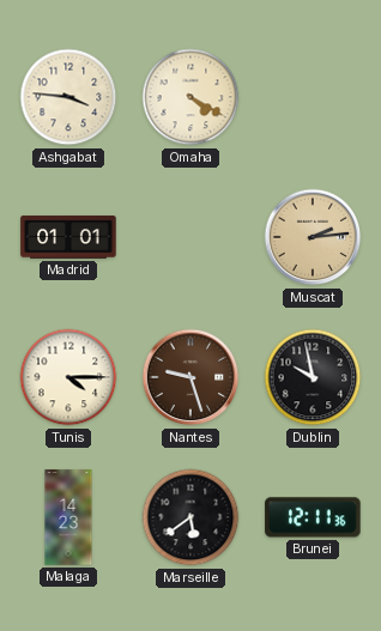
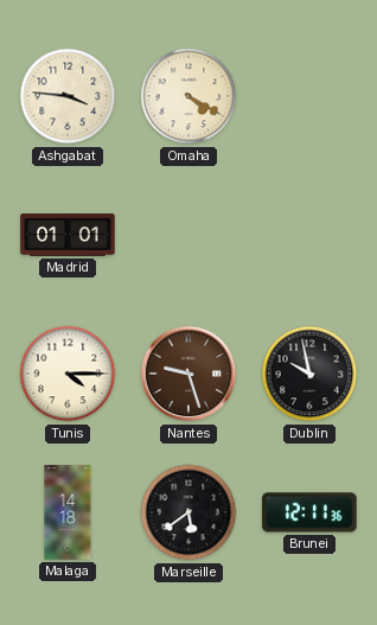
Muscat: 2:14 -> none
Malaga: 14:23 -> 14:18
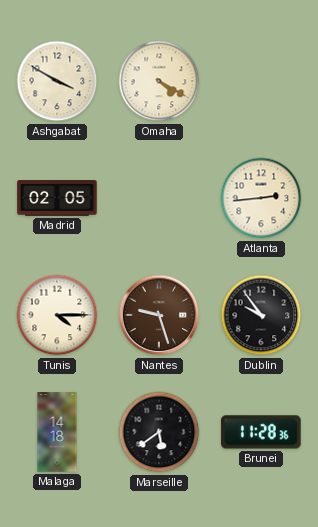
Ashgabat: 3:46 -> 3:50
Madrid: 01:01 -> 02:05
Atlanta: none -> 2:44
Dublin: 9:58 -> 9:54
Brunei: 12:11 -> 11:28
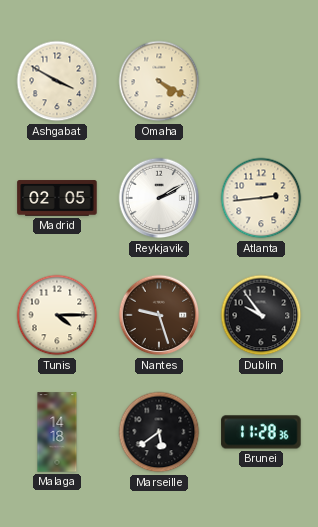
Reykjavik: none -> 2:10
